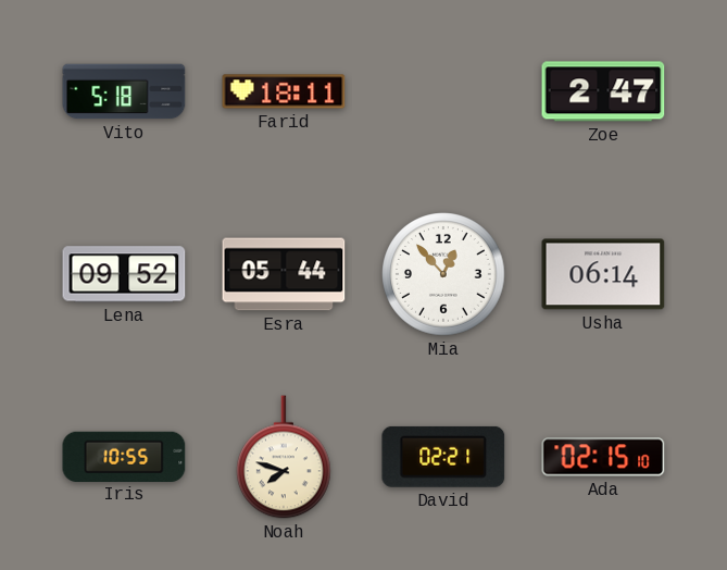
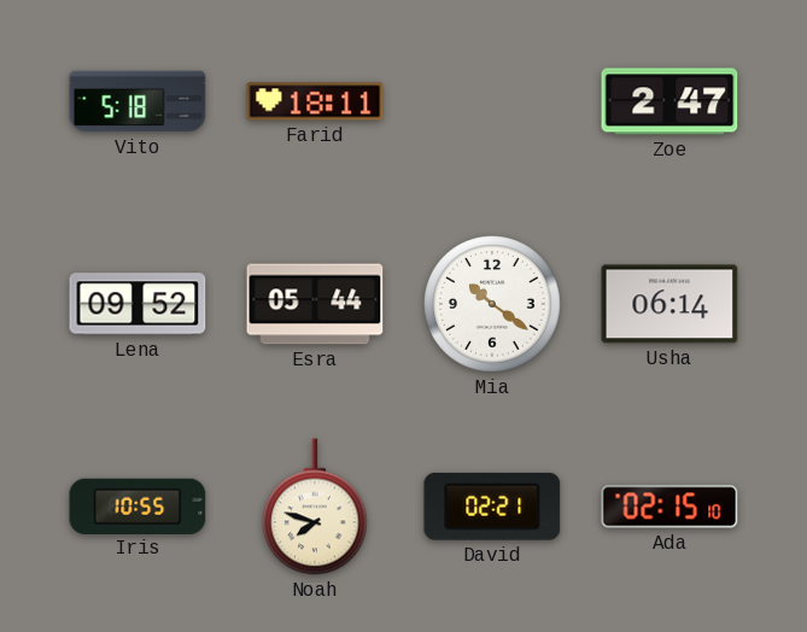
Mia: 12:53 -> 10:21
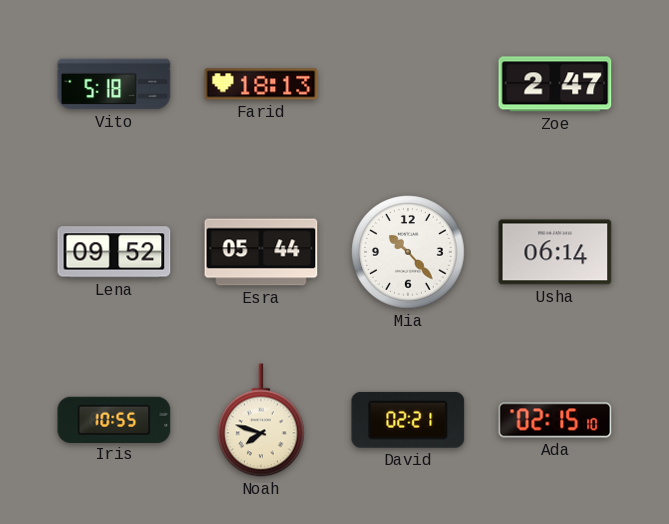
Farid: 18:11 -> 18:13
Mia: 10:21 -> 10:23
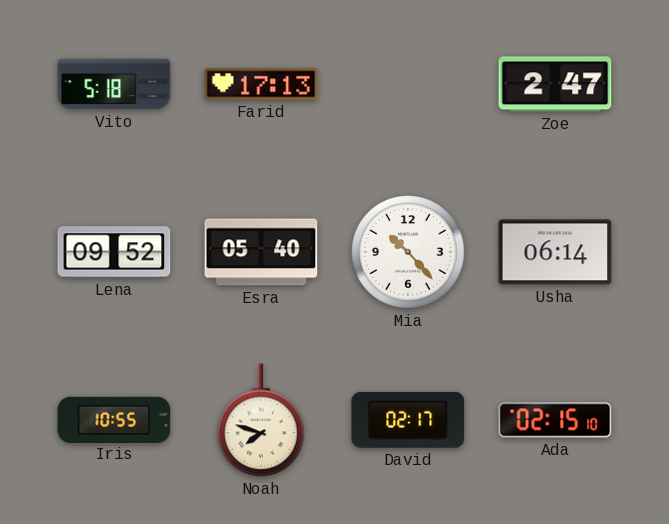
Farid: 18:13 -> 17:13
Esra: 05:44 -> 05:40
David: 02:21 -> 02:17
